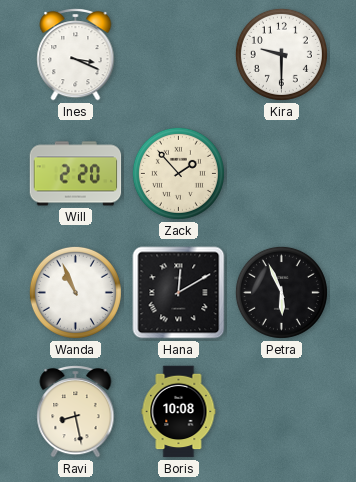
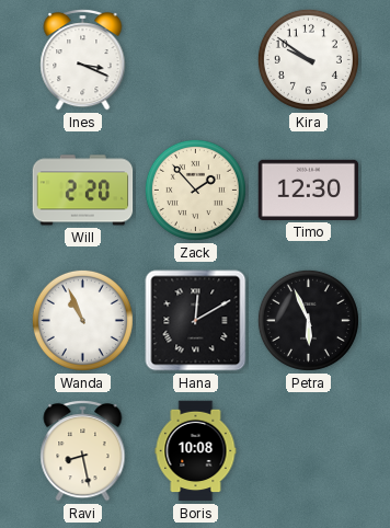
Kira: 9:30 -> 9:51
Timo: none -> 12:30
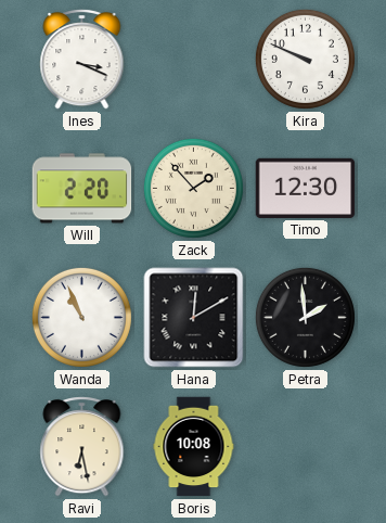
Kira: 9:51 -> 9:49
Petra: 5:56 -> 1:59
Ravi: 8:28 -> 6:28
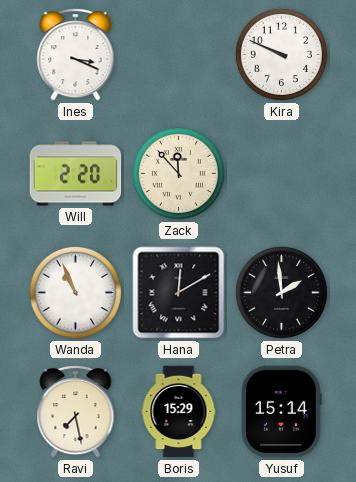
Zack: 1:53 -> 11:53
Timo: 12:30 -> none
Ravi: 6:28 -> 7:28
Boris: 10:08 -> 15:29
Yusuf: none -> 15:14
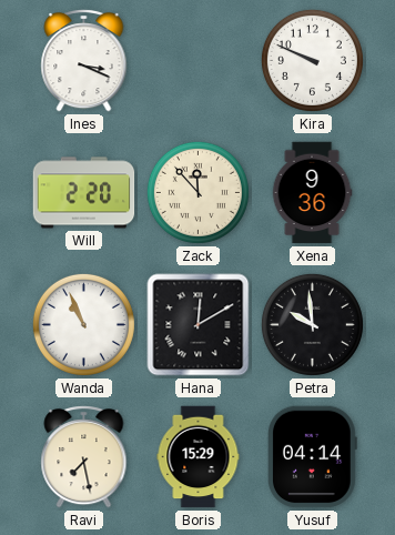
Xena: none -> 9:36
Petra: 1:59 -> 9:59
Yusuf: 15:14 -> 04:14
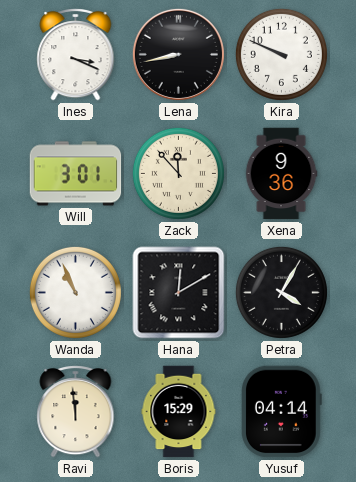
Lena: none -> 8:43
Will: 2:20 -> 3:01
Petra: 9:59 -> 4:05
Ravi: 7:28 -> 11:59
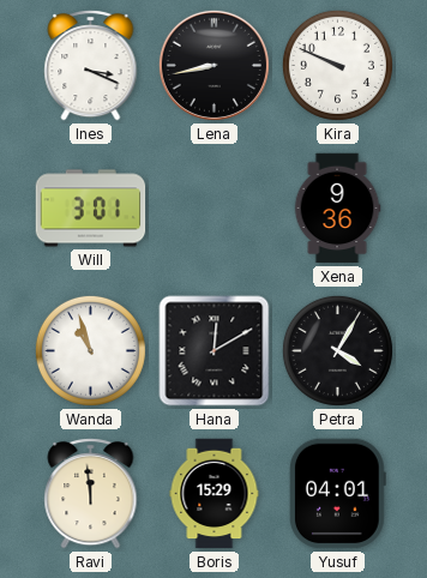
Zack: 11:53 -> none
Wanda: 10:56 -> 10:57
Yusuf: 04:14 -> 04:01
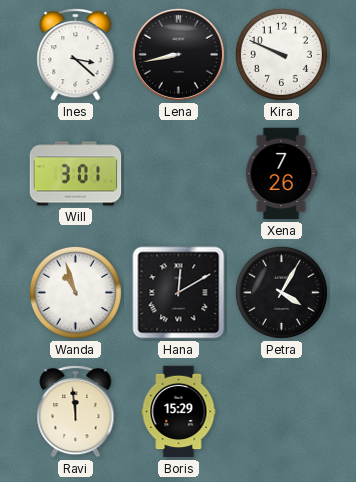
Ines: 3:19 -> 3:22
Xena: 9:36 -> 7:26
Yusuf: 04:01 -> none
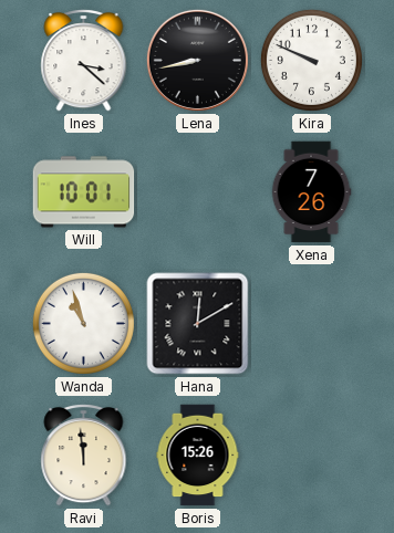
Will: 3:01 -> 10:01
Petra: 4:05 -> none
Boris: 15:29 -> 15:26
